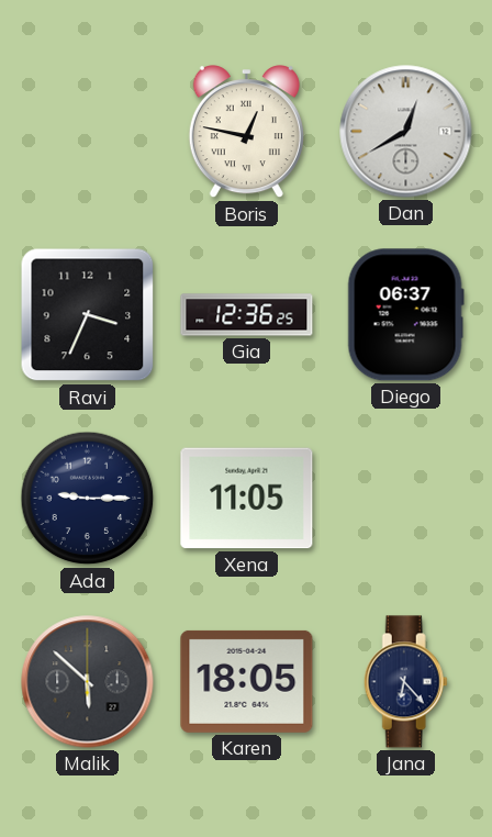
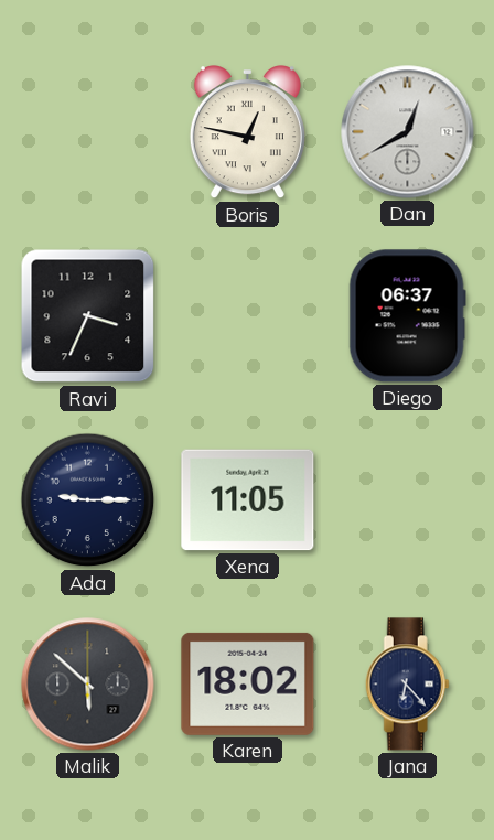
Gia: 12:36 -> none
Karen: 18:05 -> 18:02
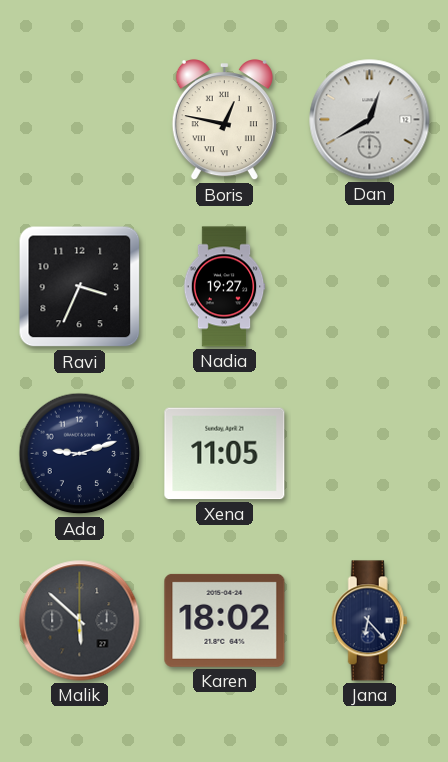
Nadia: none -> 19:27
Diego: 06:37 -> none
Ada: 9:15 -> 9:12
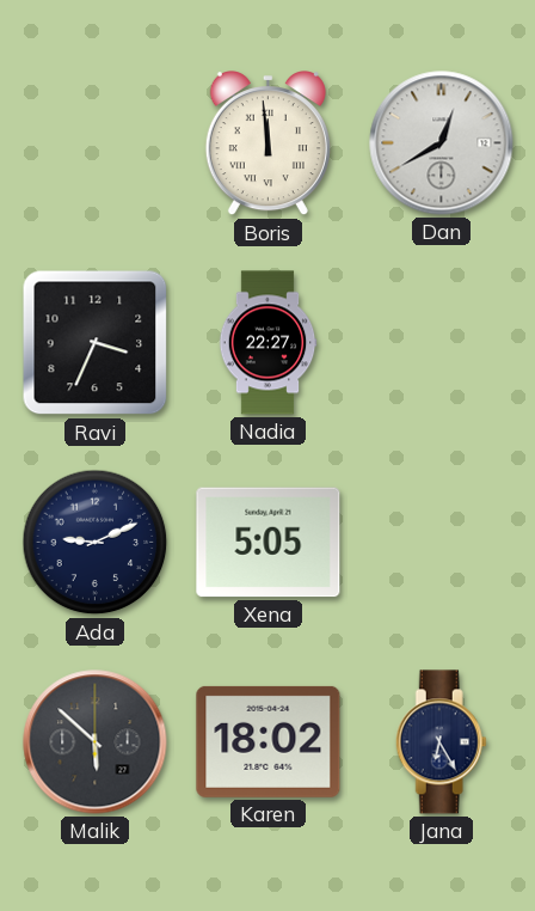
Boris: 12:47 -> 11:59
Nadia: 19:27 -> 22:27
Ada: 9:12 -> 9:11
Xena: 11:05 -> 5:05
Jana: 6:23 -> 6:25
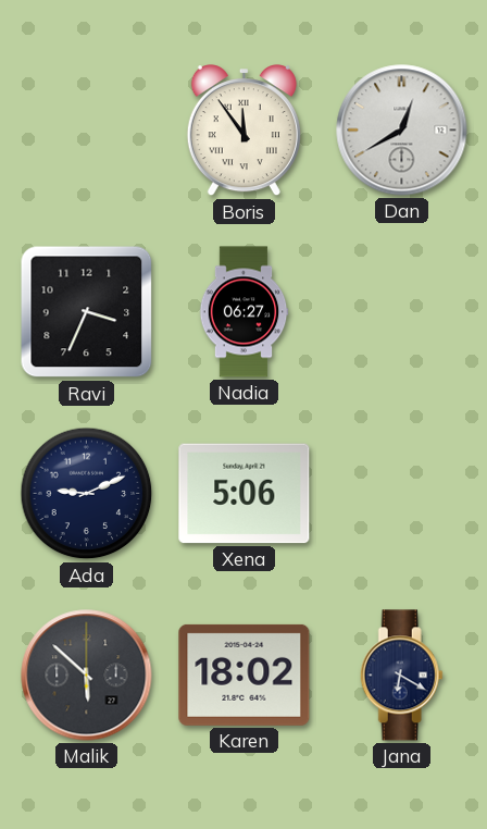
Boris: 11:59 -> 11:54
Nadia: 22:27 -> 06:27
Xena: 5:05 -> 5:06
Jana: 6:25 -> 6:20
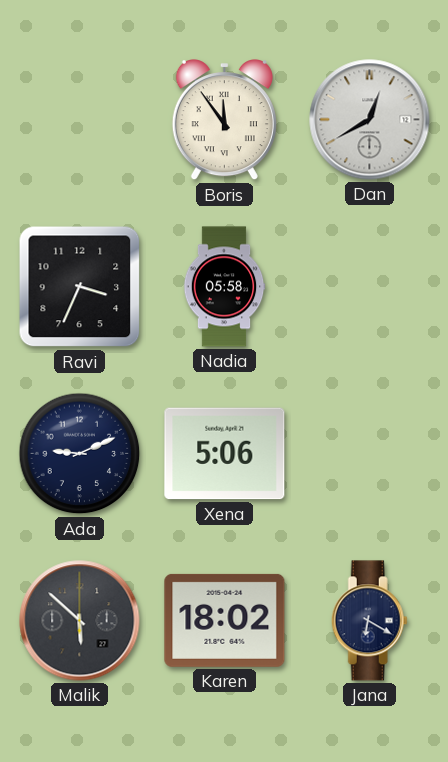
Nadia: 06:27 -> 05:58
